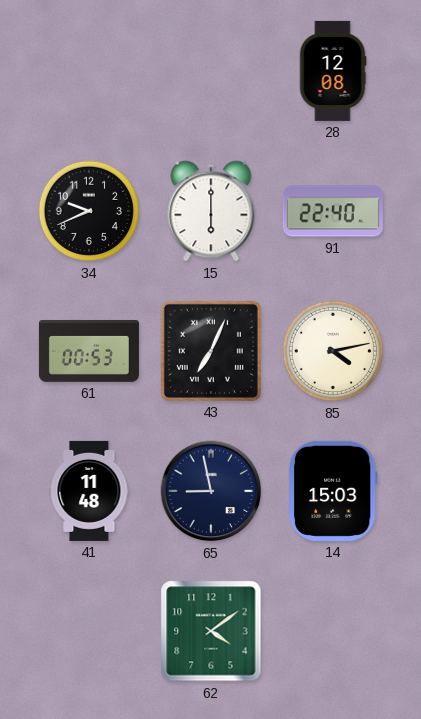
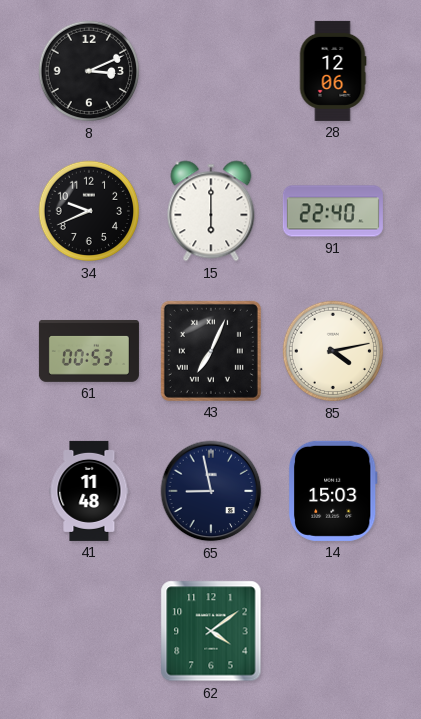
8: none -> 3:11
28: 12:08 -> 12:06
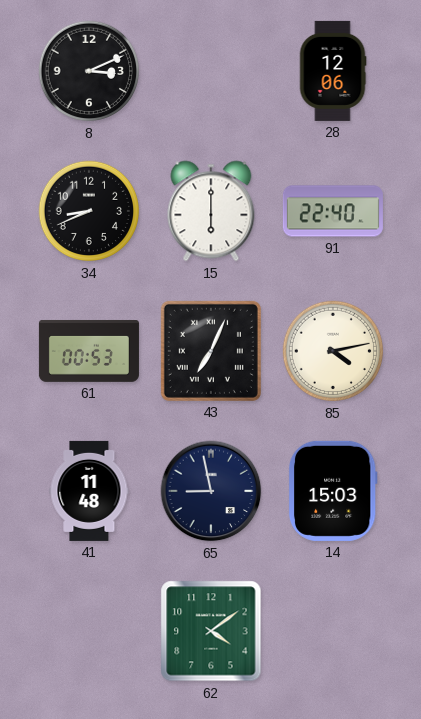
34: 9:41 -> 8:41
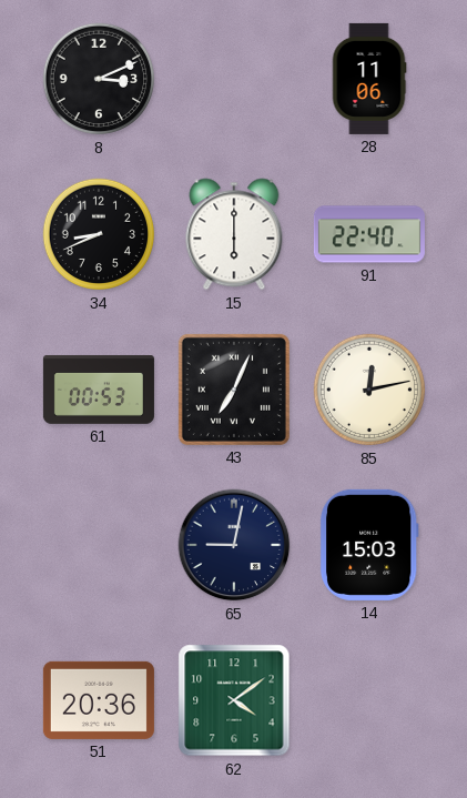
28: 12:06 -> 11:06
85: 4:13 -> 12:13
41: 11:48 -> none
65: 8:58 -> 9:02
51: none -> 20:36
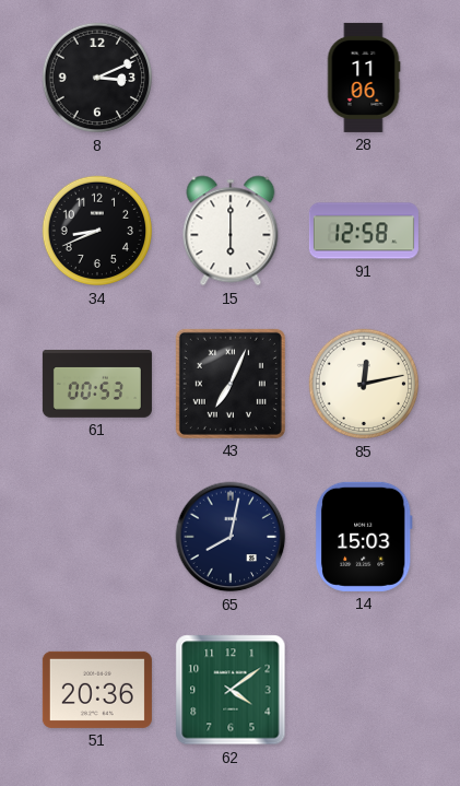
91: 22:40 -> 12:58
65: 9:02 -> 8:02
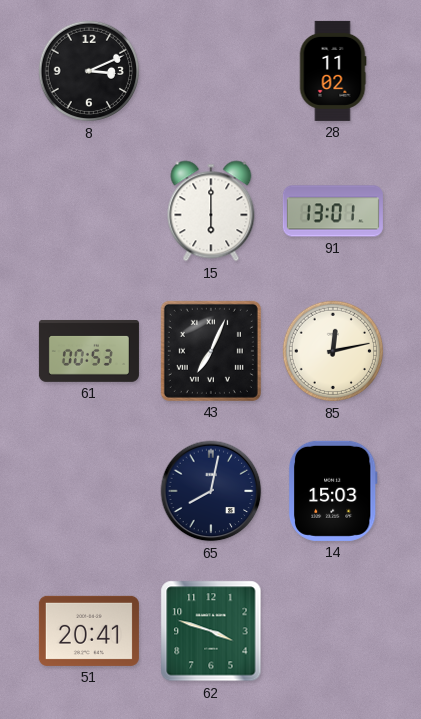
28: 11:06 -> 11:02
34: 8:41 -> none
91: 12:58 -> 13:01
51: 20:36 -> 20:41
62: 4:09 -> 3:48
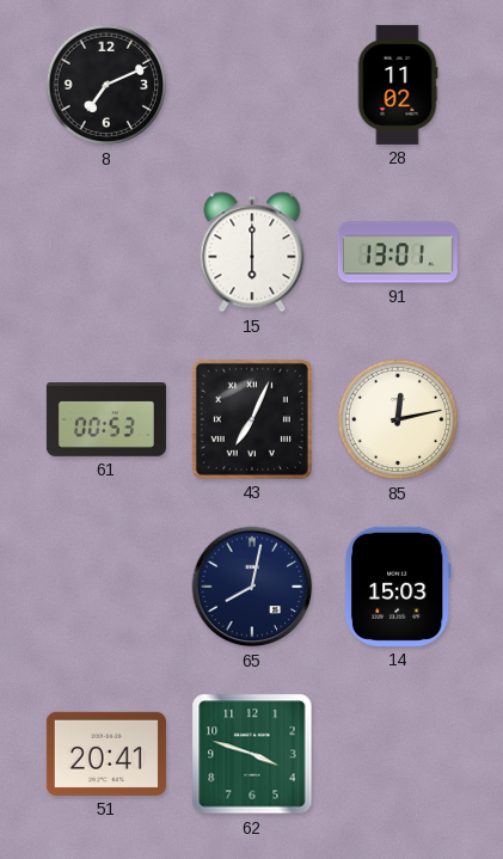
8: 3:11 -> 7:11
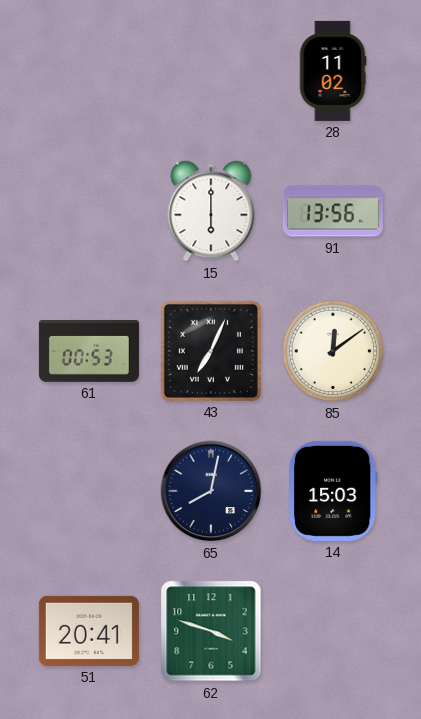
8: 7:11 -> none
91: 13:01 -> 13:56
85: 12:13 -> 12:09
